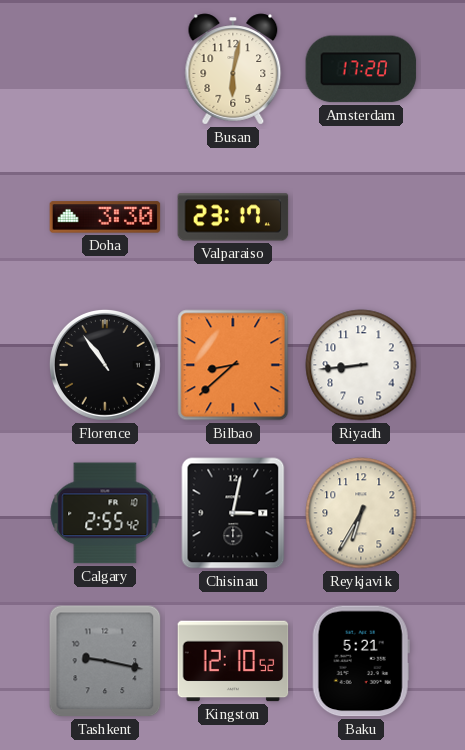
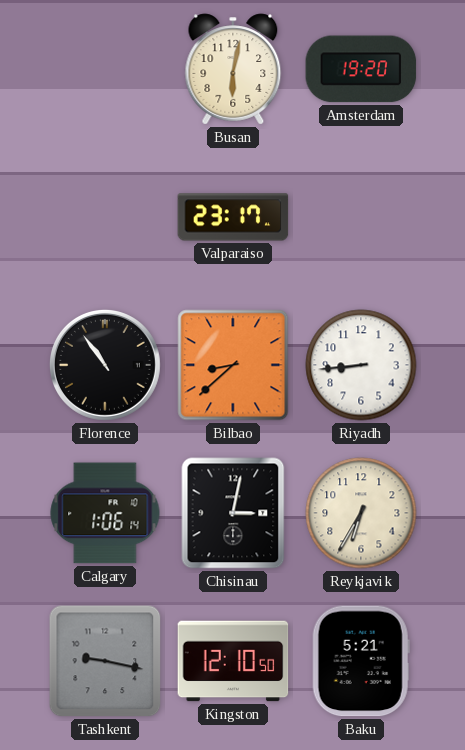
Amsterdam: 17:20 -> 19:20
Doha: 3:30 -> none
Calgary: 2:55 -> 1:06
Kingston: 12:10:52 -> 12:10:50
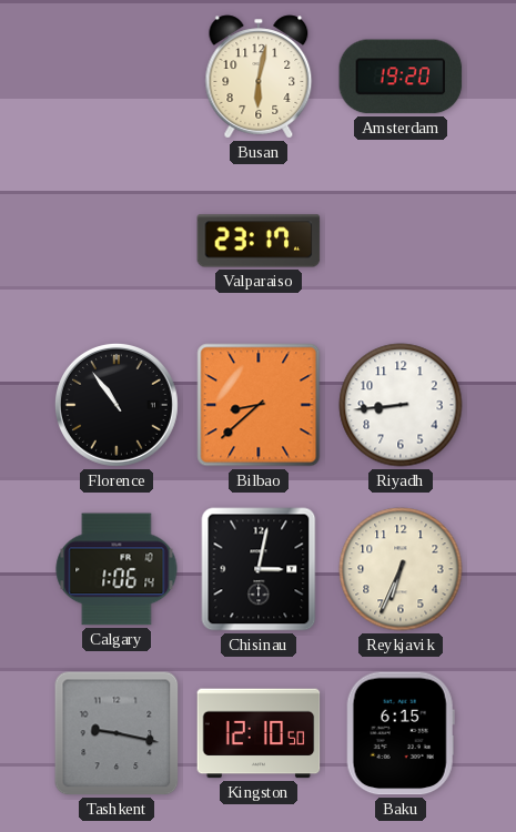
Reykjavik: 6:35 -> 6:34
Baku: 5:21 -> 6:15
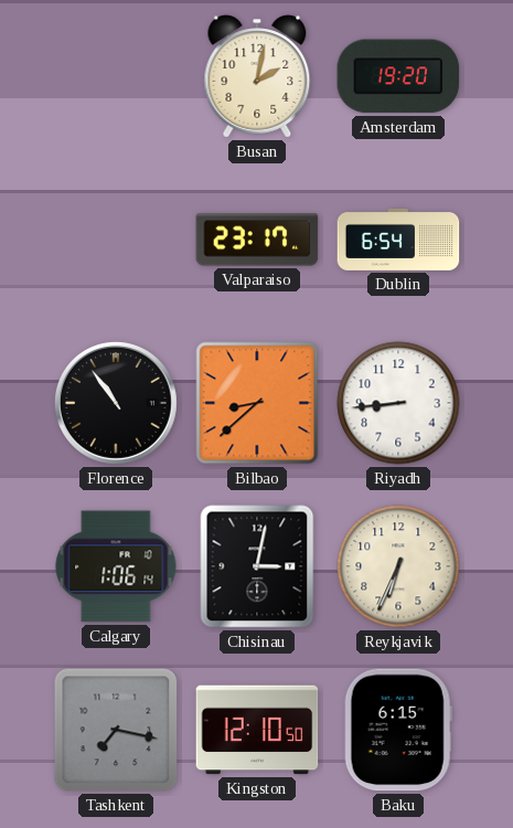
Busan: 6:02 -> 2:02
Dublin: none -> 6:54
Tashkent: 9:17 -> 7:17
